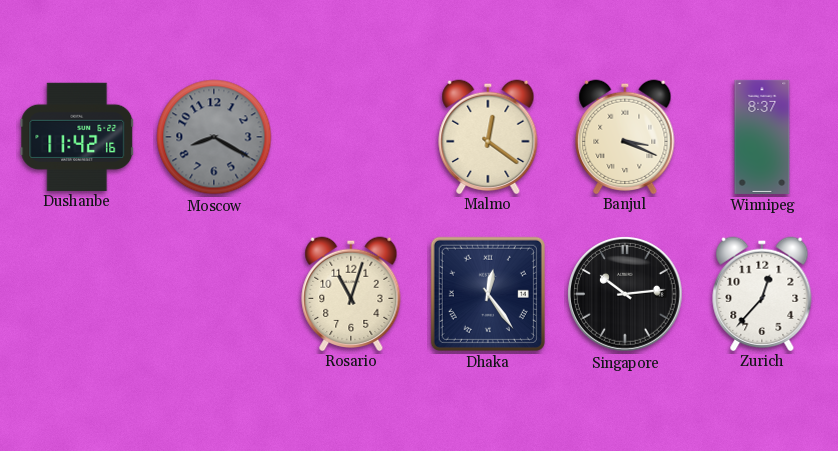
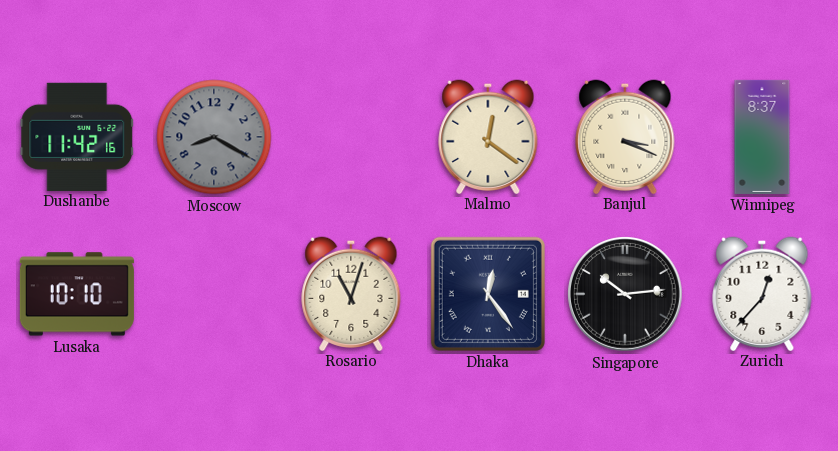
Lusaka: none -> 10:10
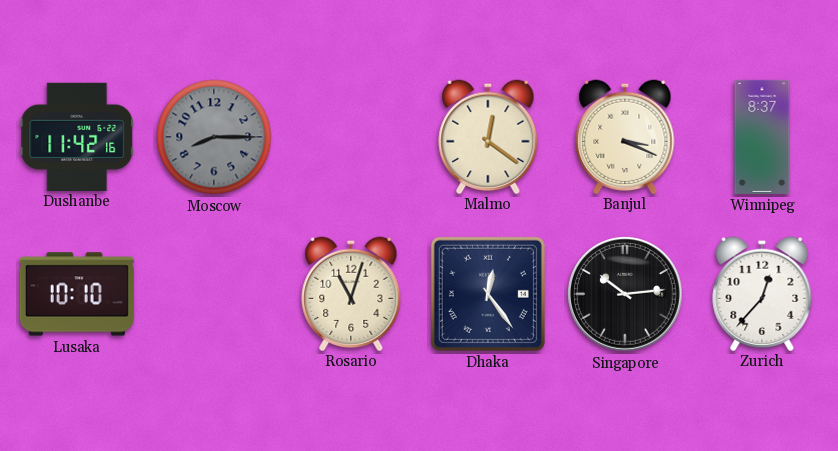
Moscow: 8:20 -> 8:15
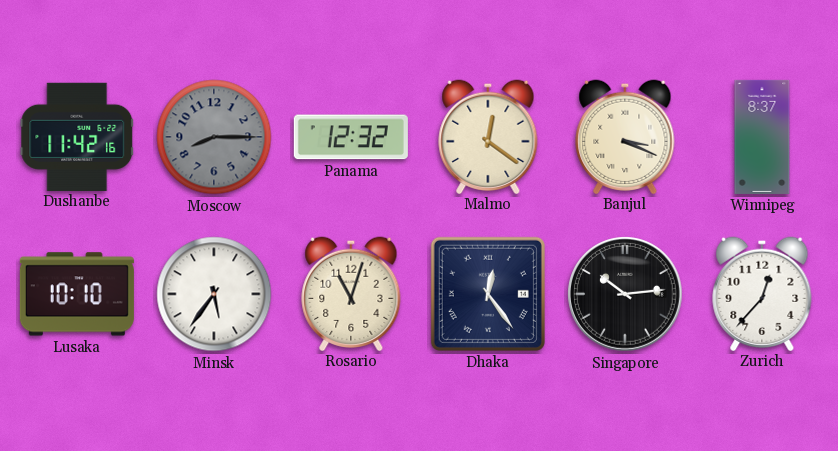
Panama: none -> 12:32
Minsk: none -> 5:36
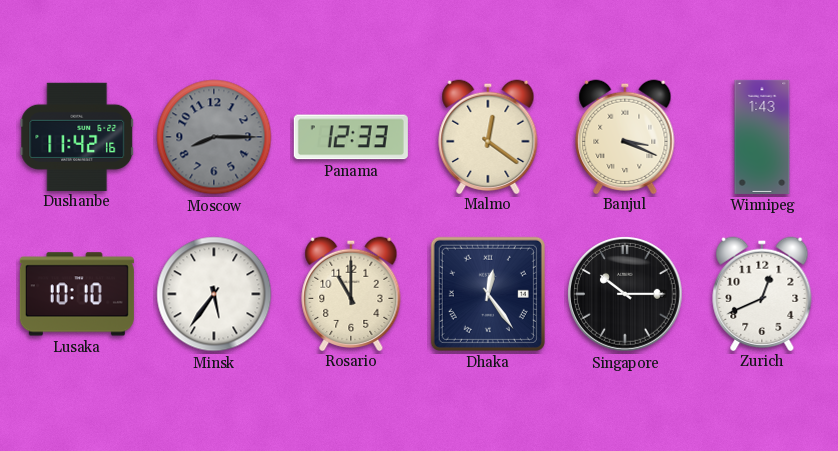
Panama: 12:32 -> 12:33
Winnipeg: 8:37 -> 1:43
Rosario: 11:03 -> 11:00
Singapore: 10:14 -> 10:15
Zurich: 12:37 -> 12:41
